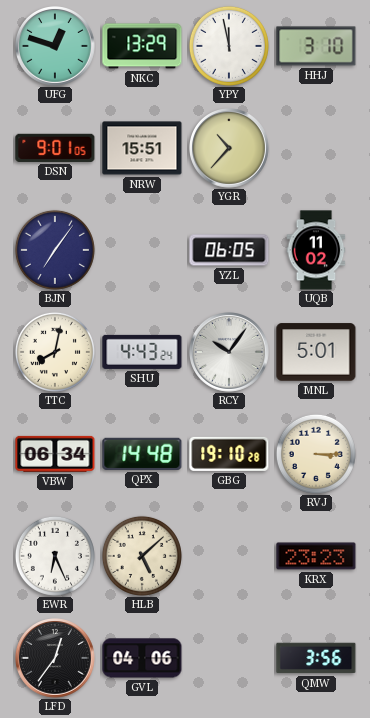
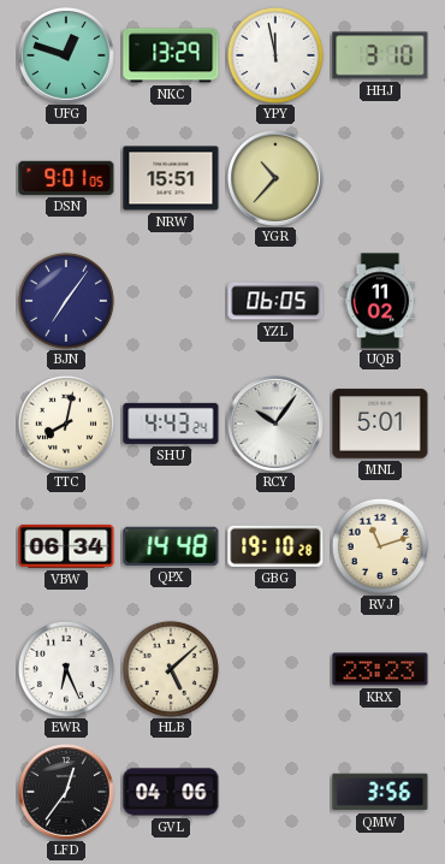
RVJ: 3:15 -> 11:12
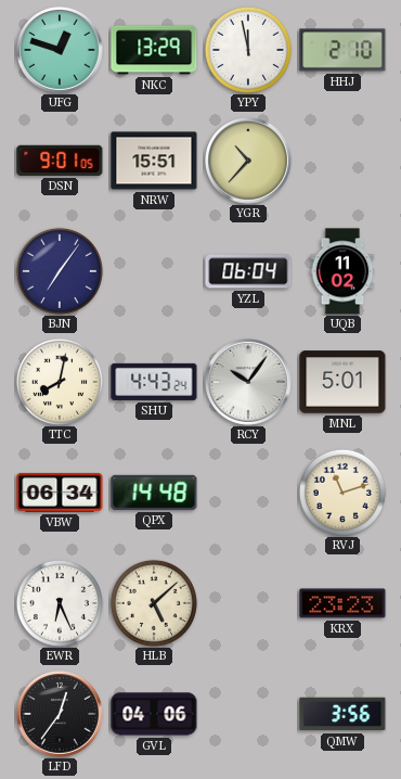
HHJ: 3:10 -> 2:10
YZL: 06:05 -> 06:04
GBG: 19:10 -> none
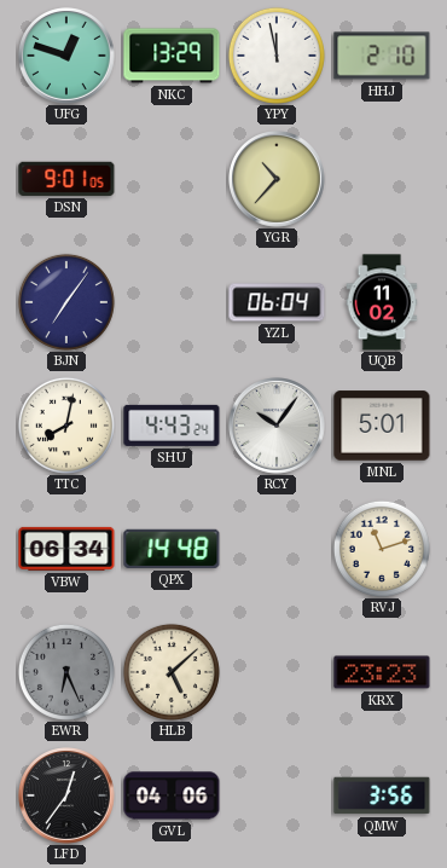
NRW: 15:51 -> none
EWR dial: white -> grey
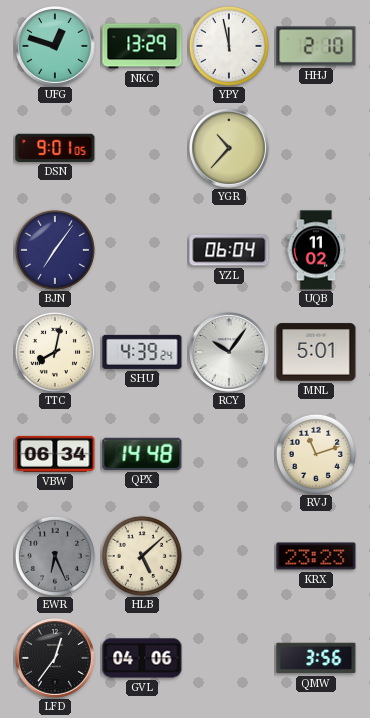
SHU: 4:43 -> 4:39
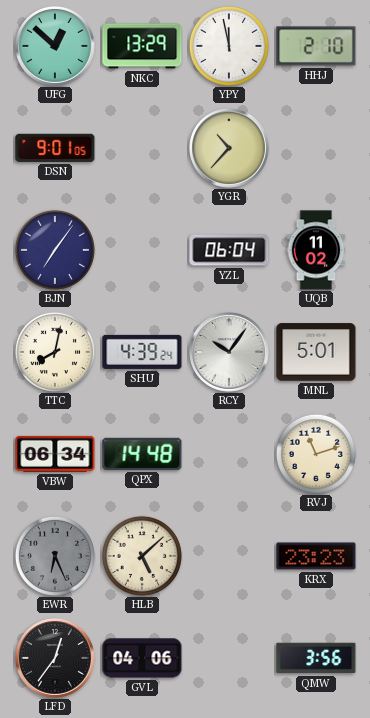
UFG: 12:48 -> 12:52
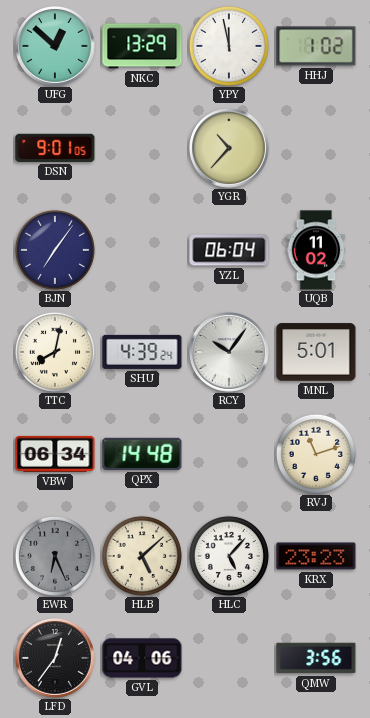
HHJ: 2:10 -> 1:02
HLC: none -> 5:07
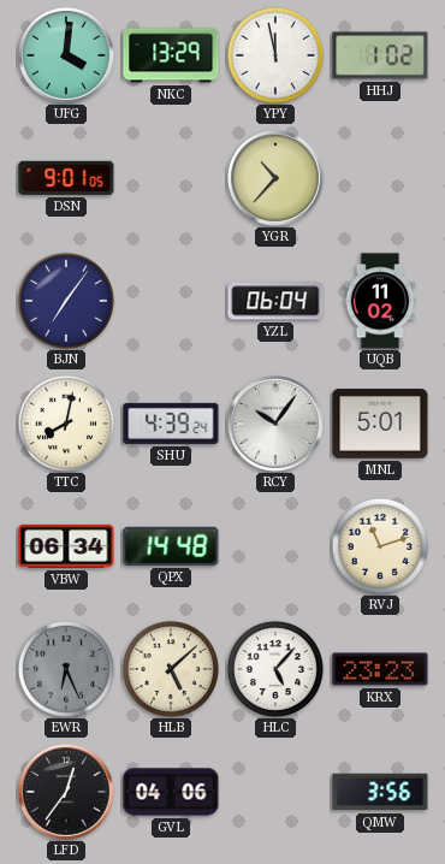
UFG: 12:52 -> 4:01
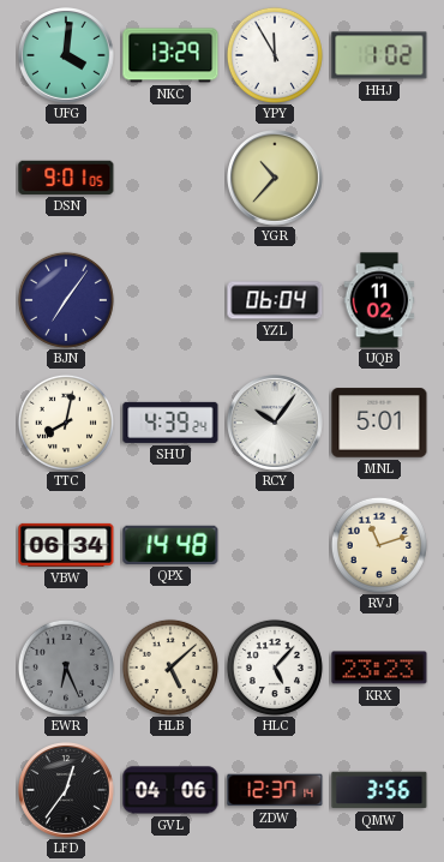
YPY: 11:58 -> 11:55
ZDW: none -> 12:37
